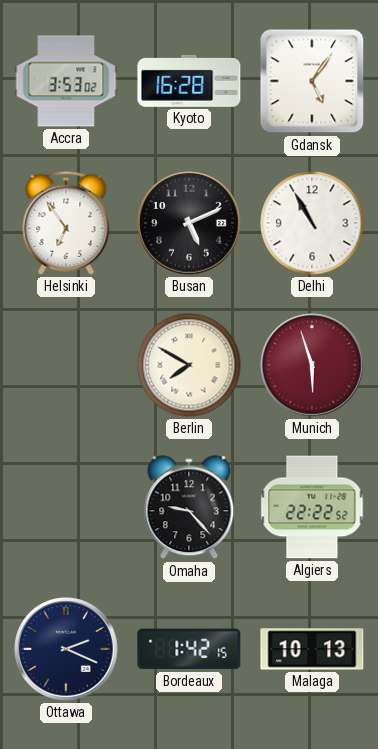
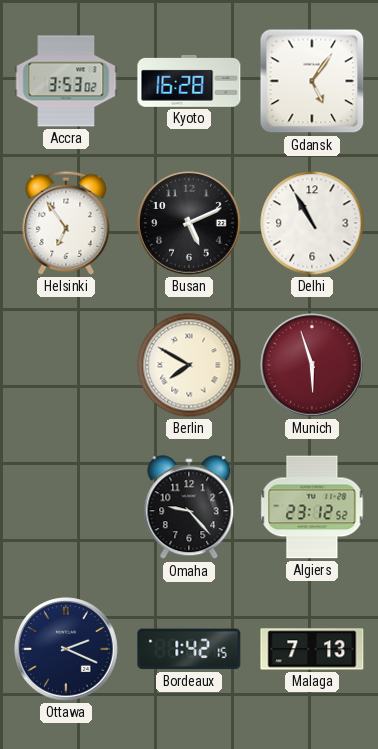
Algiers: 22:22 -> 23:12
Malaga: 10:13 -> 7:13
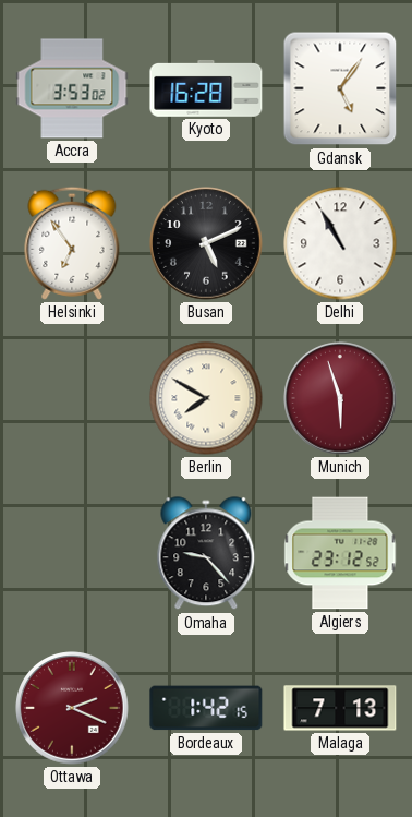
Ottawa dial: navy -> burgundy
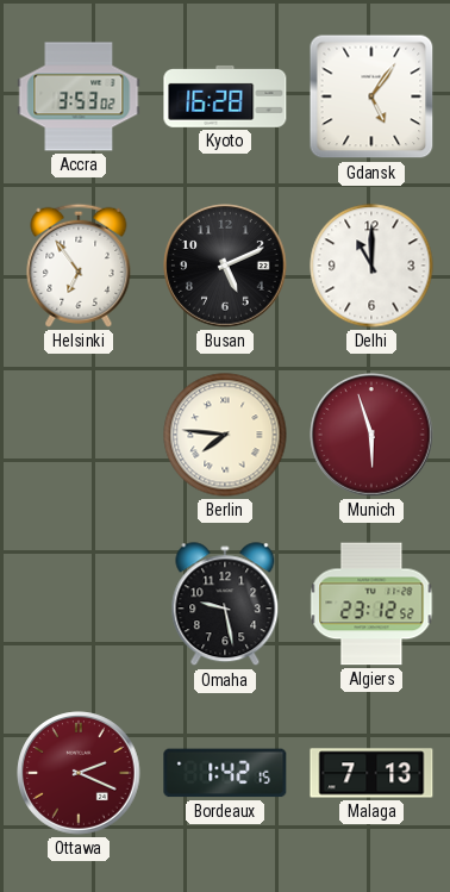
Delhi: 10:55 -> 11:00
Berlin: 7:50 -> 7:46
Omaha: 9:23 -> 9:28
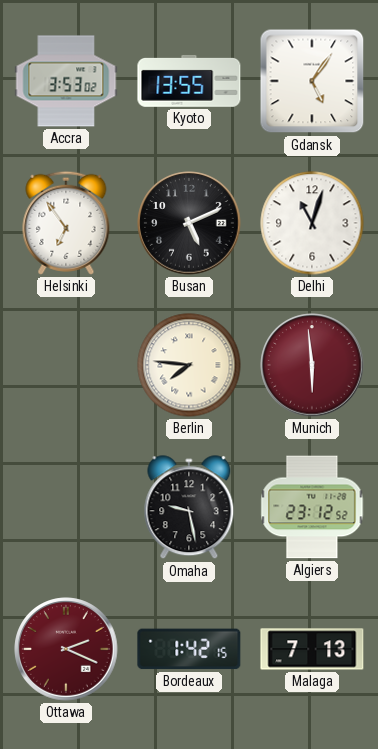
Kyoto: 16:28 -> 13:55
Delhi: 11:00 -> 11:03
Munich: 5:57 -> 5:59
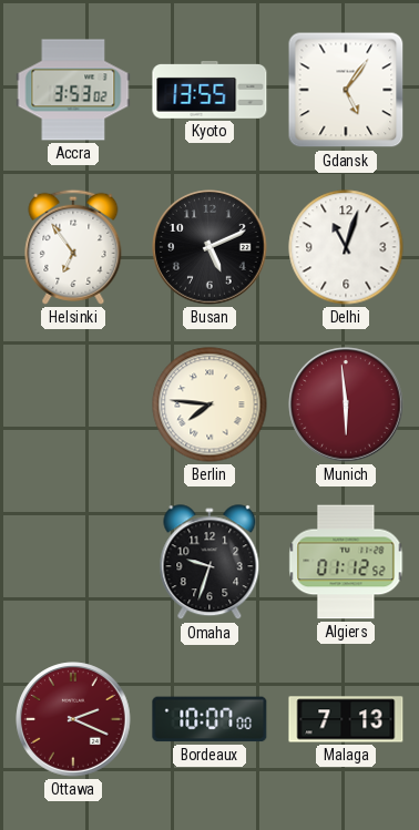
Omaha: 9:28 -> 9:33
Algiers: 23:12 -> 01:12
Bordeaux: 1:42 -> 10:07
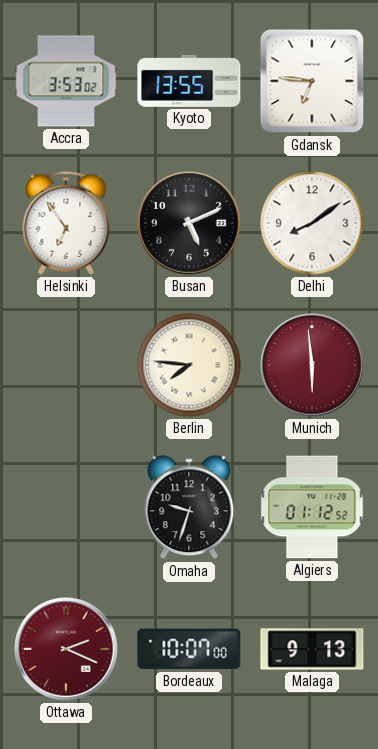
Gdansk: 5:06 -> 6:46
Delhi: 11:03 -> 8:09
Malaga: 7:13 -> 9:13
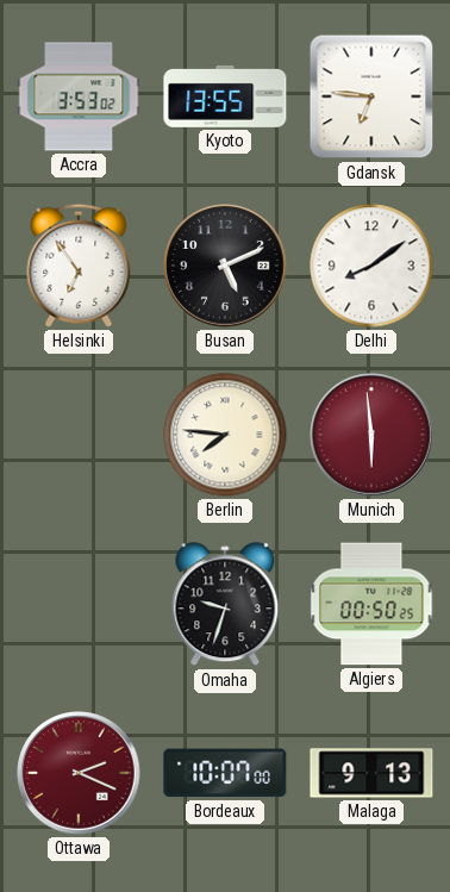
Algiers: 01:12 -> 00:50
